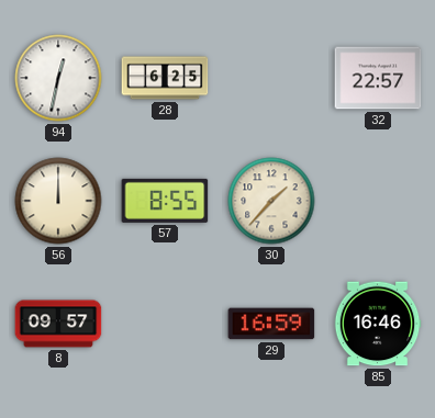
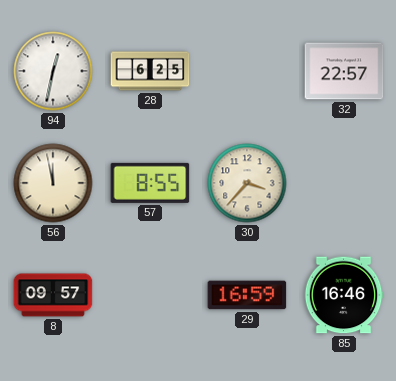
56: 12:00 -> 11:58
30: 1:37 -> 3:37
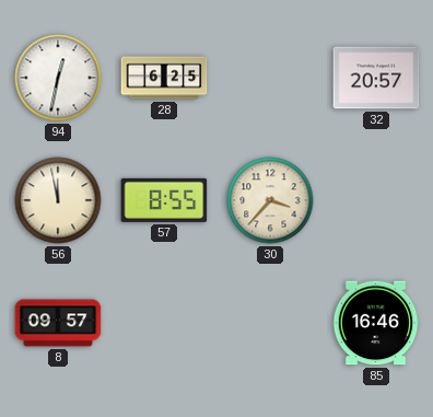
32: 22:57 -> 20:57
29: 16:59 -> none
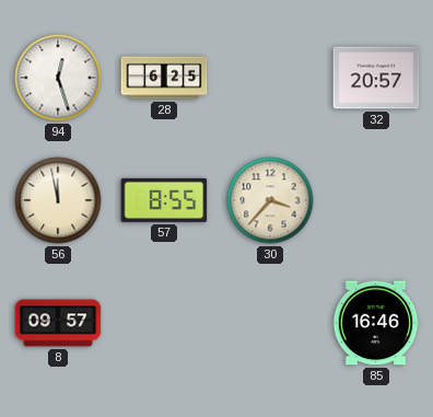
94: 12:32 -> 12:27
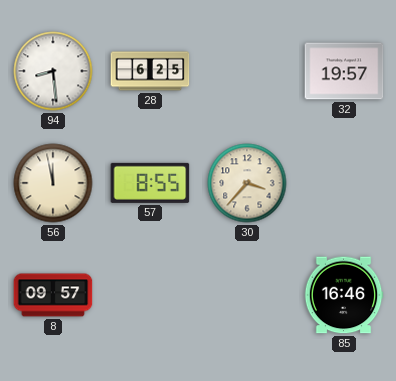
94: 12:27 -> 8:29
32: 20:57 -> 19:57
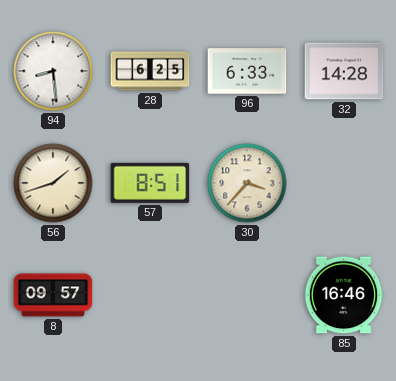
96: none -> 6:33
32: 19:57 -> 14:28
56: 11:58 -> 1:42
57: 8:55 -> 8:51
